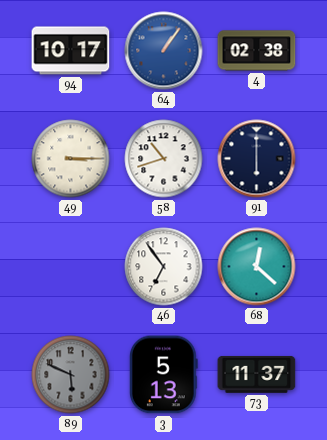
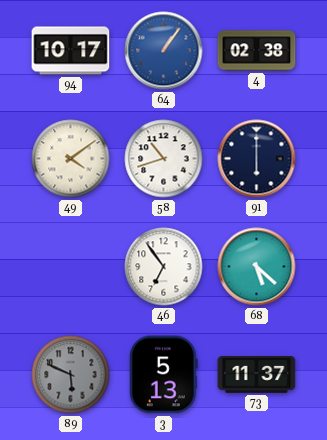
49: 3:15 -> 4:09
68: 12:22 -> 5:22
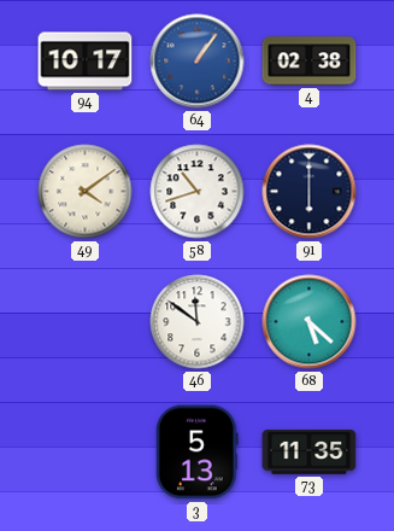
46: 6:54 -> 11:51
89: 5:49 -> none
73: 11:37 -> 11:35
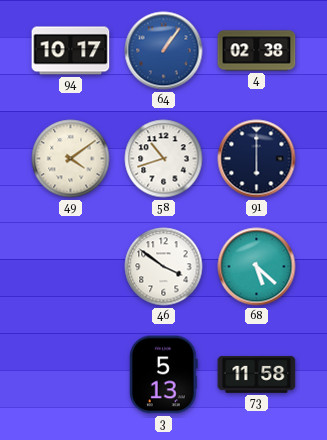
46: 11:51 -> 3:51
73: 11:35 -> 11:58
